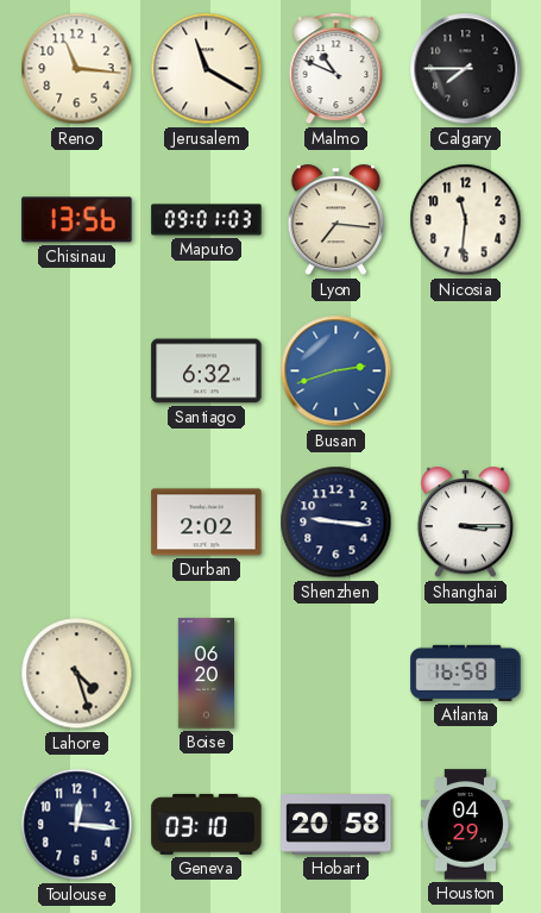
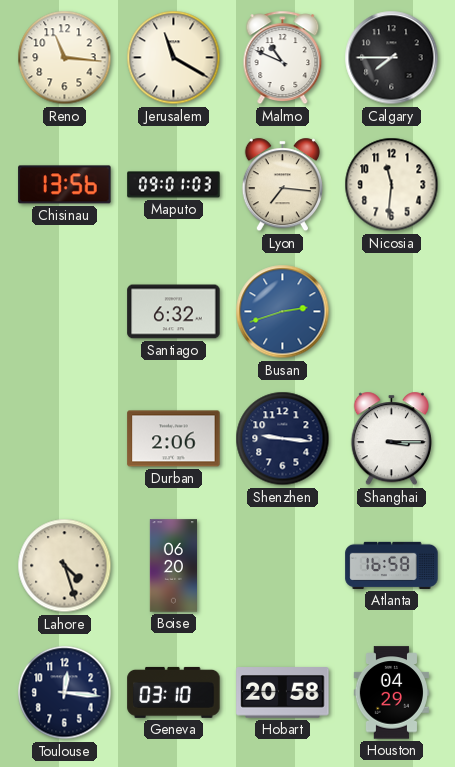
Durban: 2:02 -> 2:06
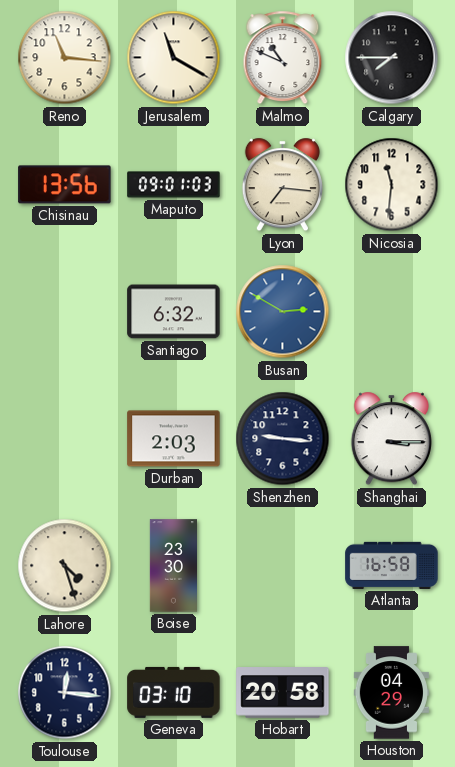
Busan: 2:42 -> 2:50
Durban: 2:06 -> 2:03
Boise: 06:20 -> 23:30
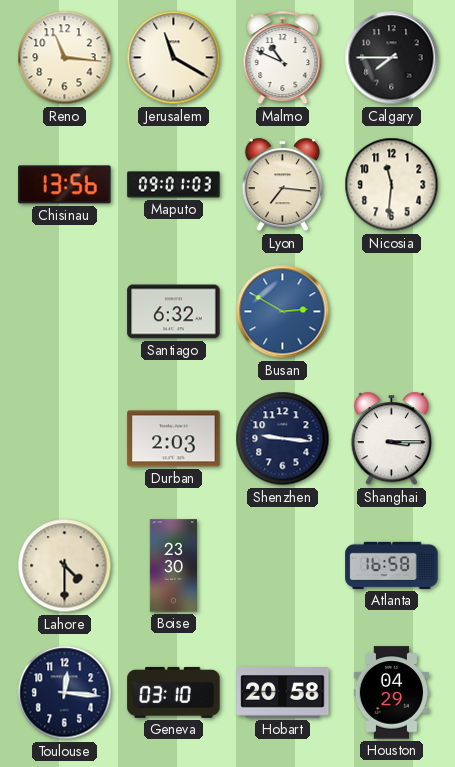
Lahore: 4:27 -> 4:30
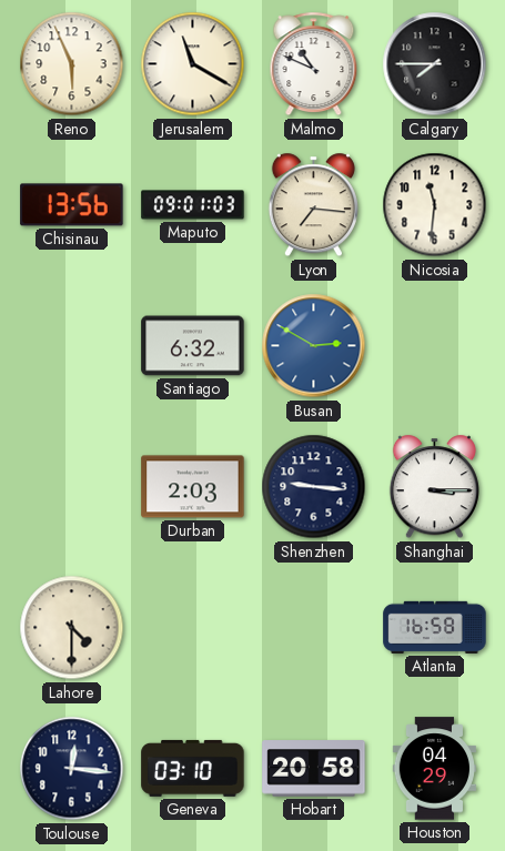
Reno: 11:16 -> 5:56
Boise: 23:30 -> none
